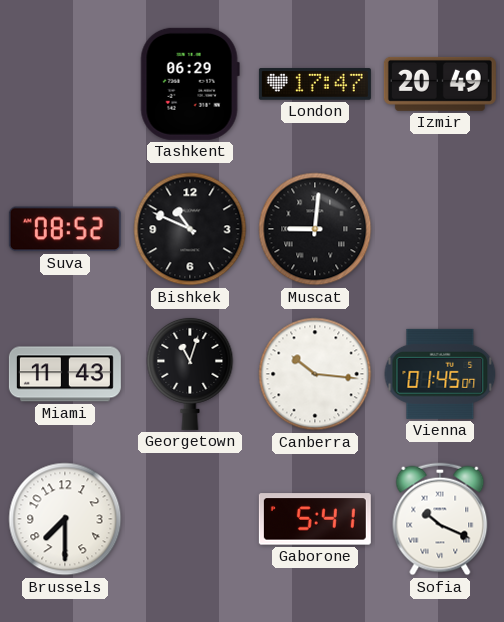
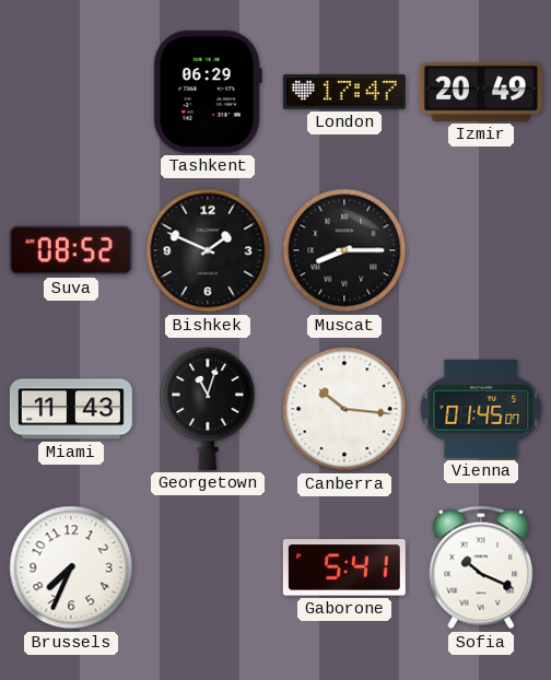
Bishkek: 10:49 -> 1:49
Muscat: 9:01 -> 8:15
Brussels: 7:30 -> 7:34
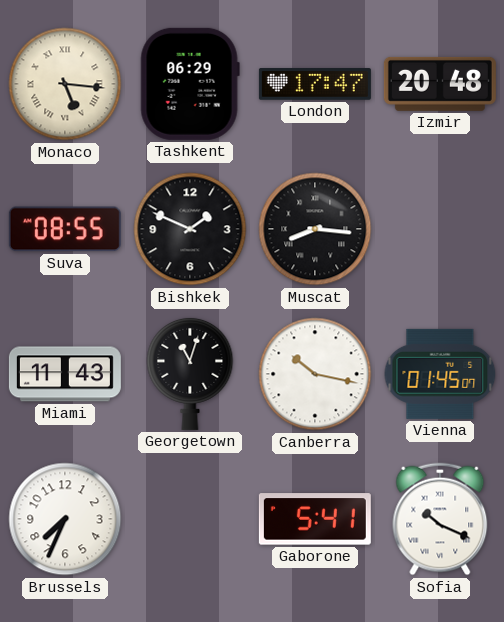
Monaco: none -> 5:16
Izmir: 20:49 -> 20:48
Suva: 08:52 -> 08:55
Muscat: 8:15 -> 8:16
Canberra: 10:16 -> 10:17
